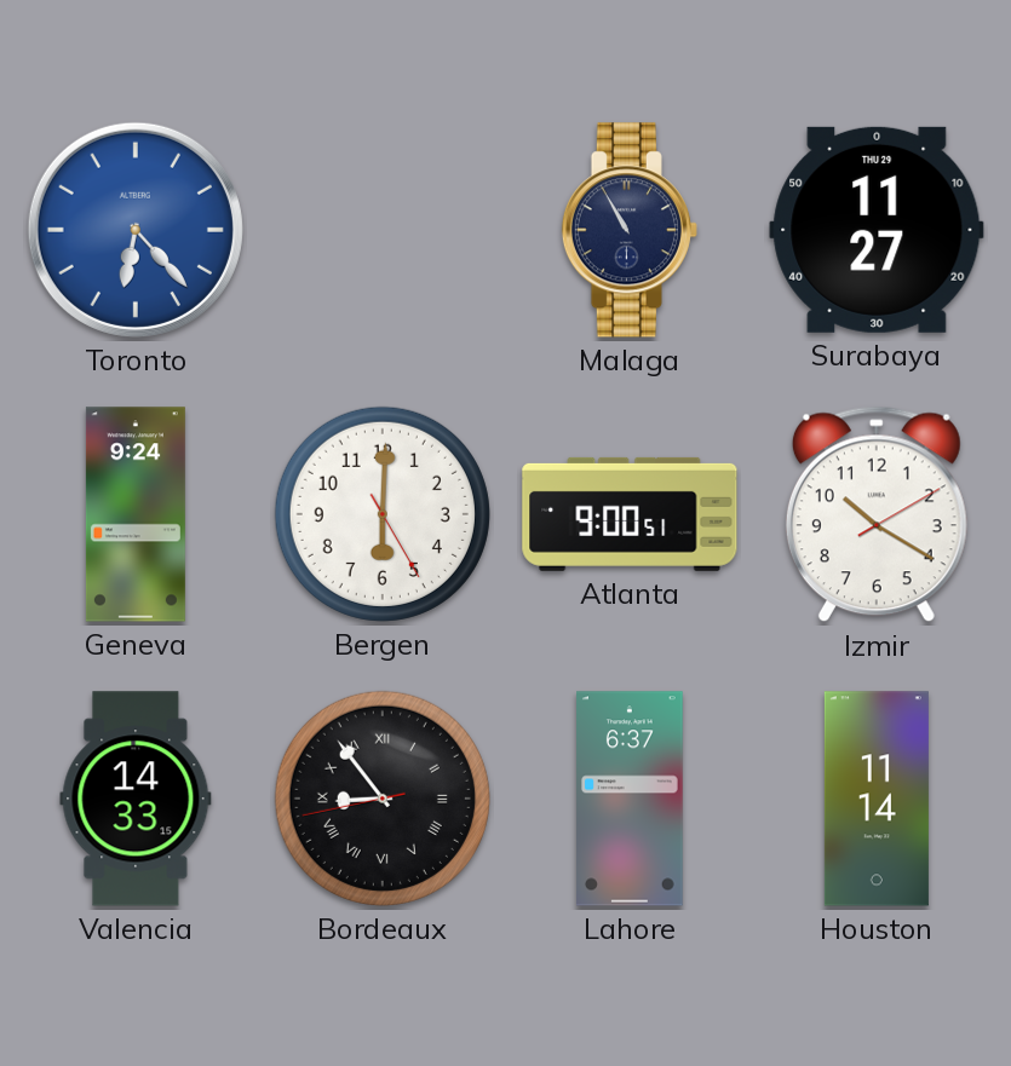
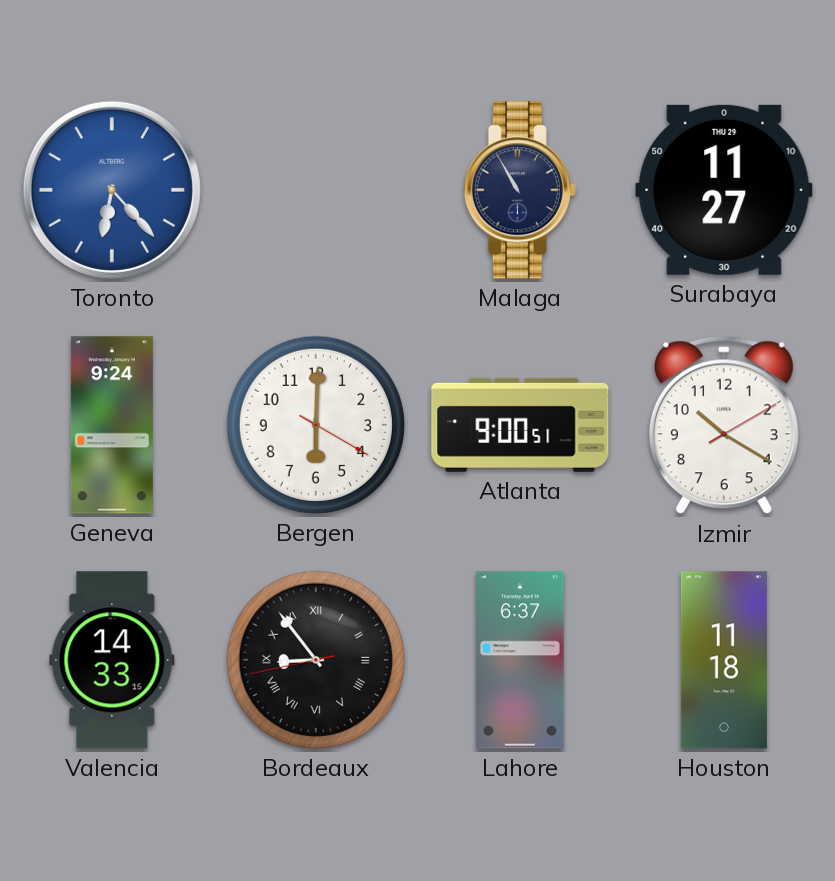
Bergen: 6:00:25 -> 6:00:20
Houston: 11:14 -> 11:18
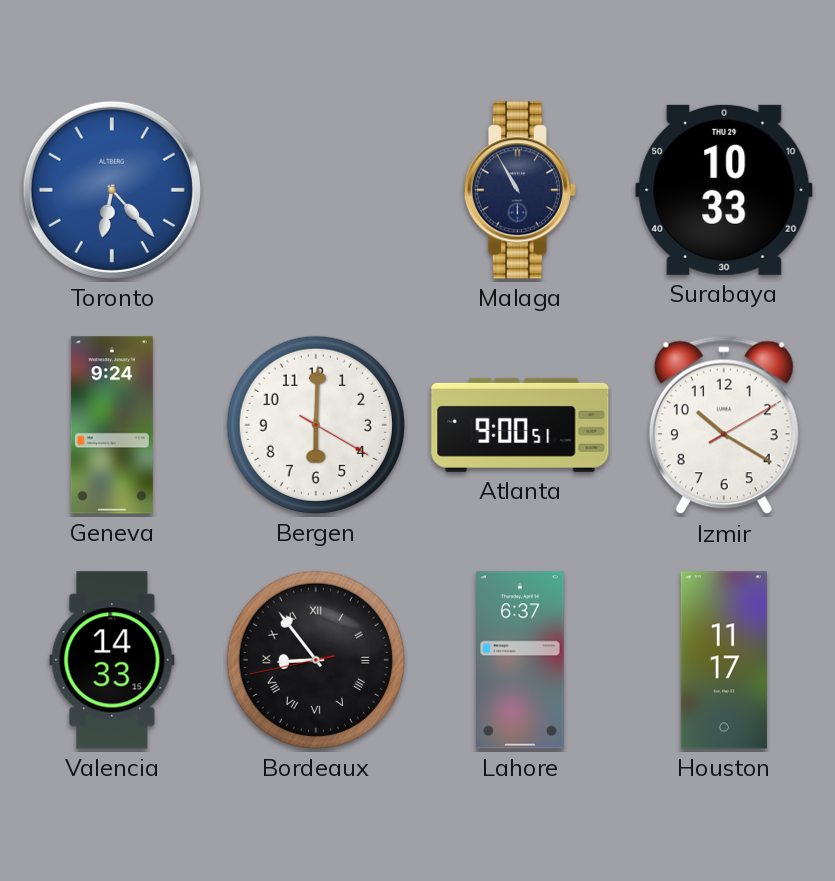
Surabaya: 11:27 -> 10:33
Houston: 11:18 -> 11:17
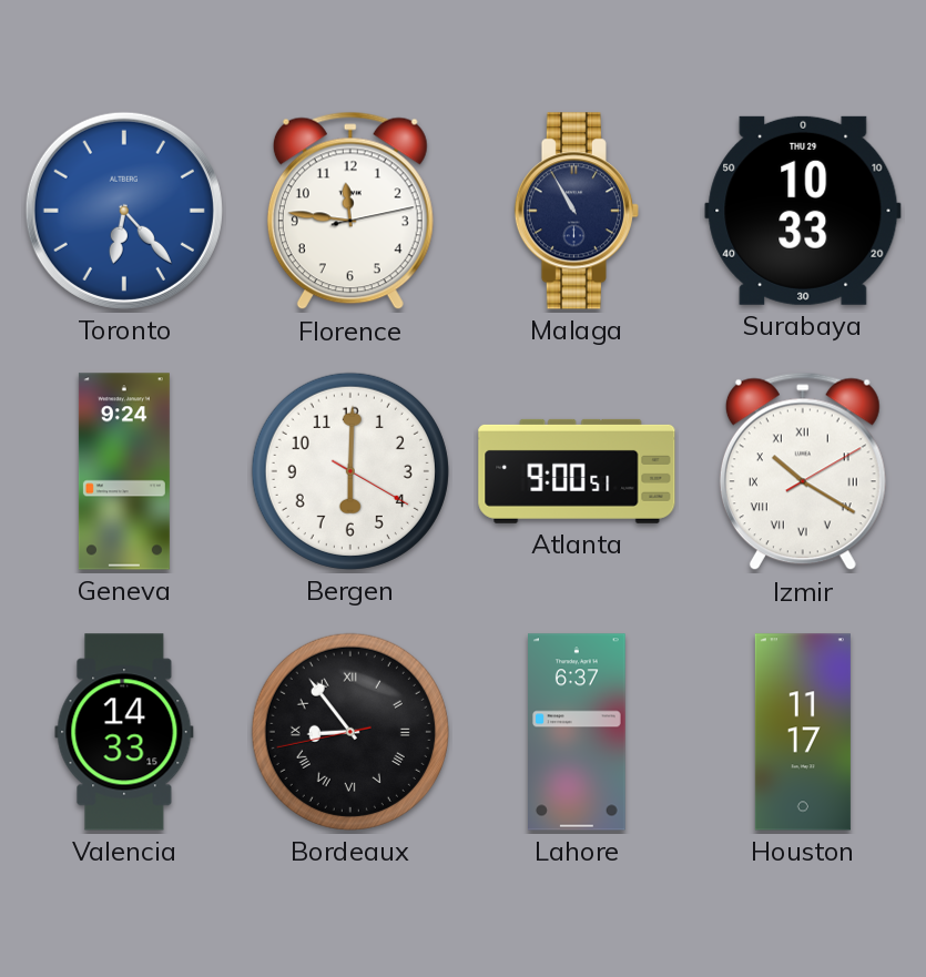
Florence: none -> 11:46
Izmir numerals: Arabic -> Roman
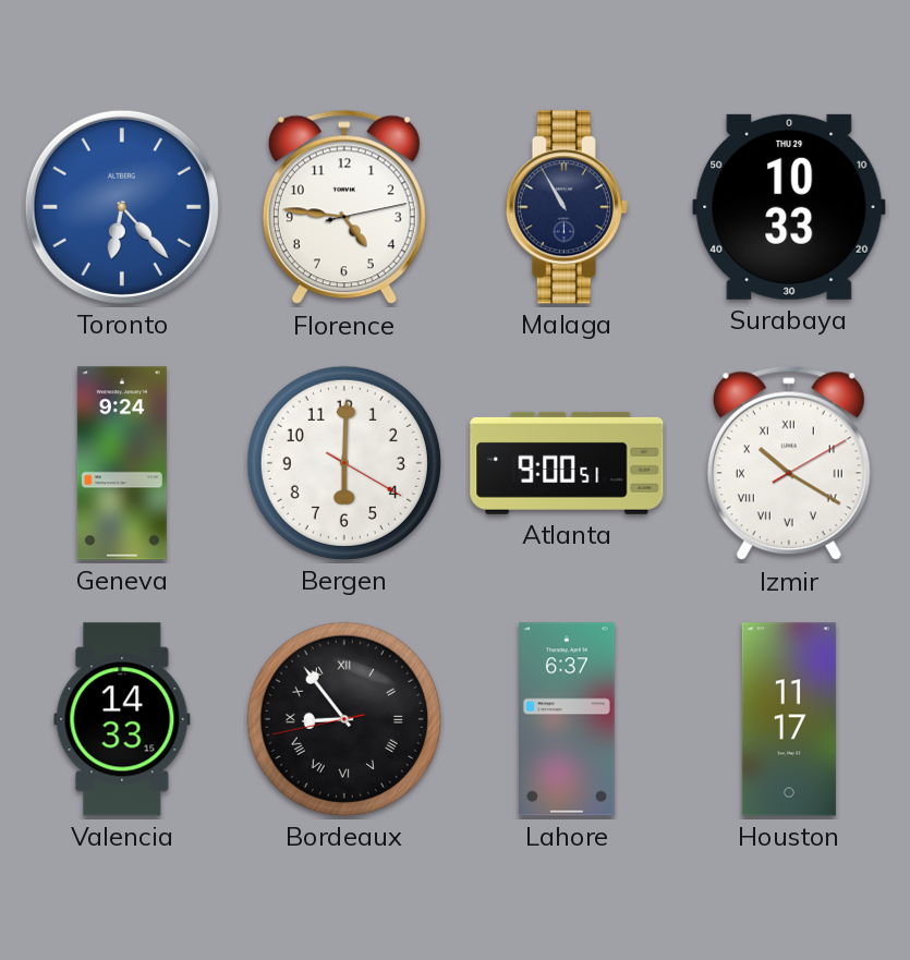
Florence: 11:46 -> 4:46
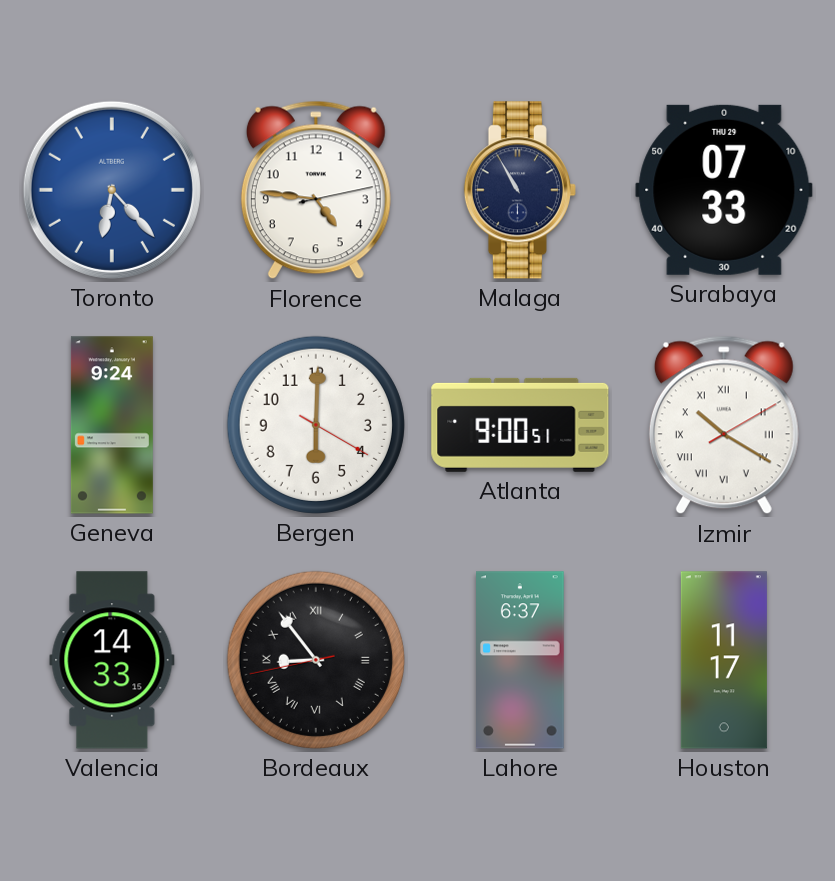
Surabaya: 10:33 -> 07:33
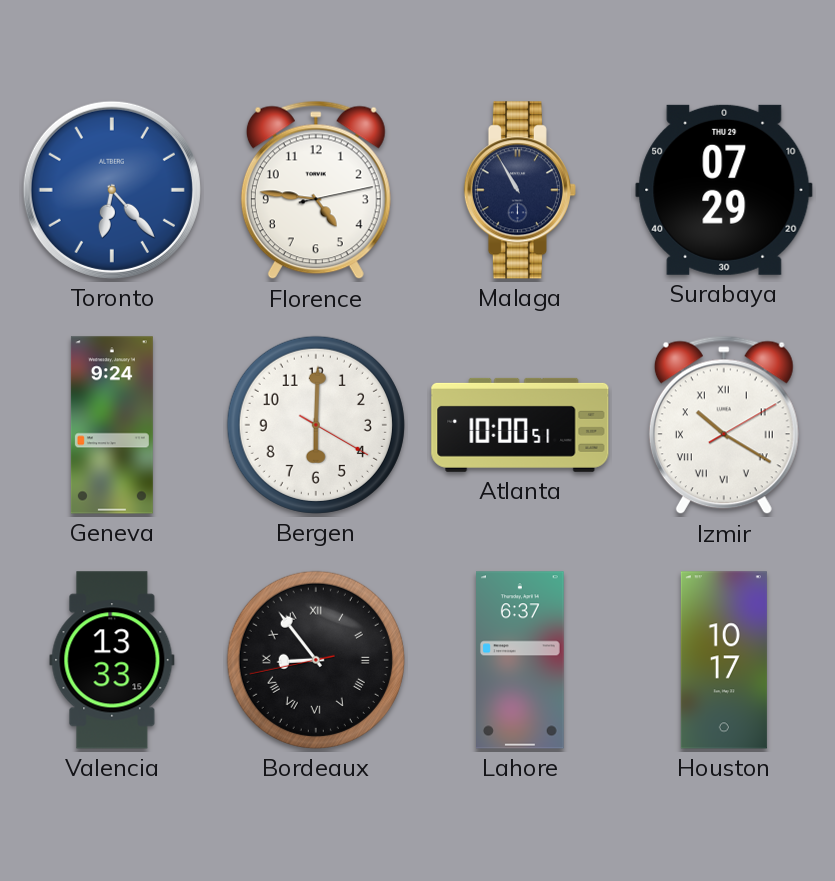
Surabaya: 07:33 -> 07:29
Atlanta: 9:00 -> 10:00
Valencia: 14:33 -> 13:33
Houston: 11:17 -> 10:17
